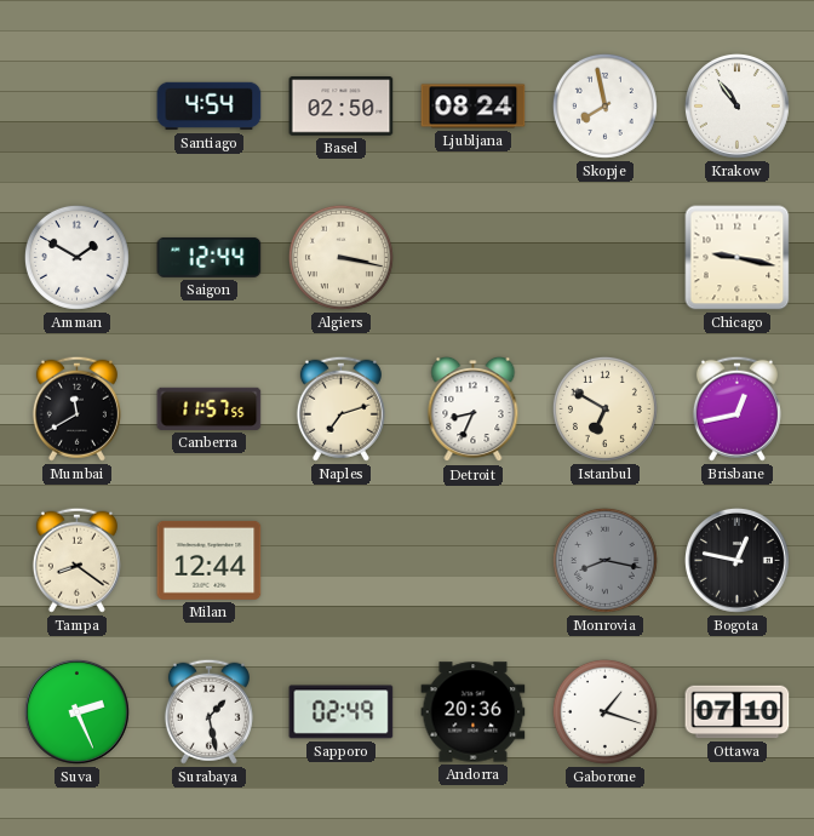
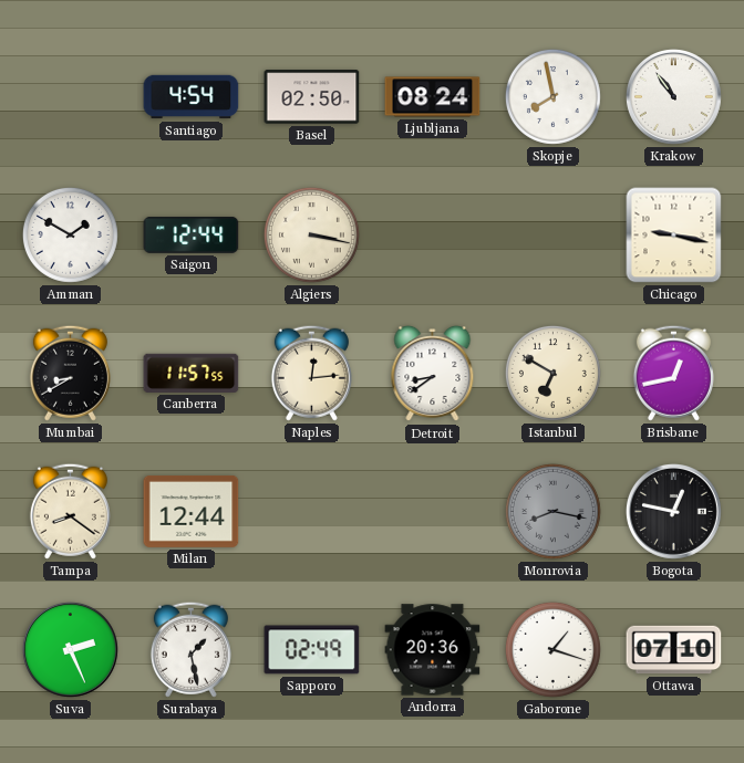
Mumbai: 11:40 -> 8:40
Naples: 7:12 -> 12:14
Detroit: 8:34 -> 8:39
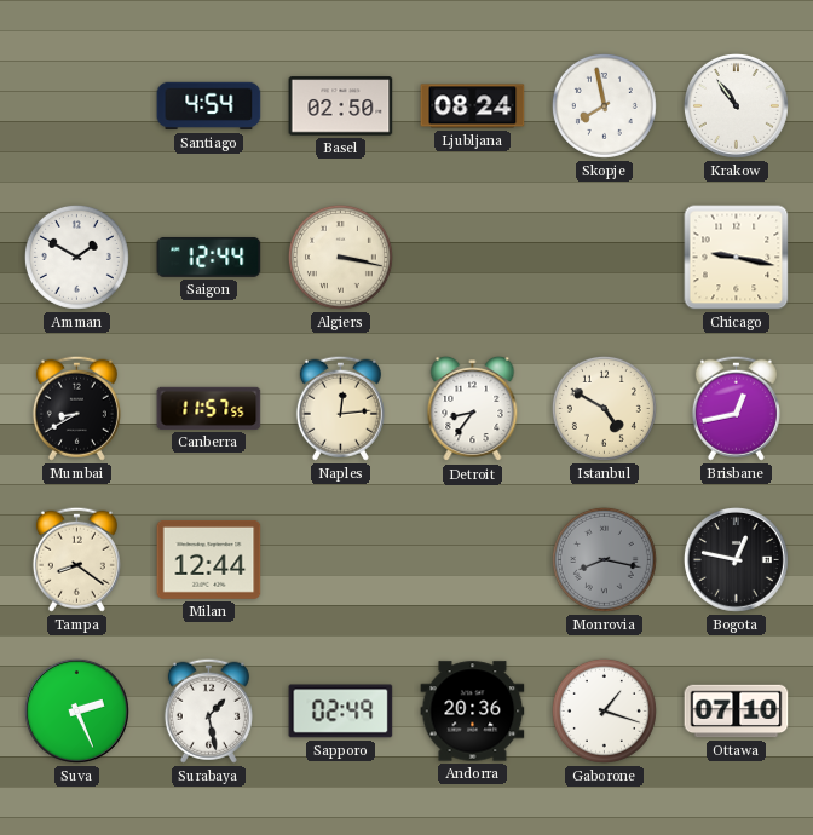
Detroit: 8:39 -> 8:36
Istanbul: 6:50 -> 4:50
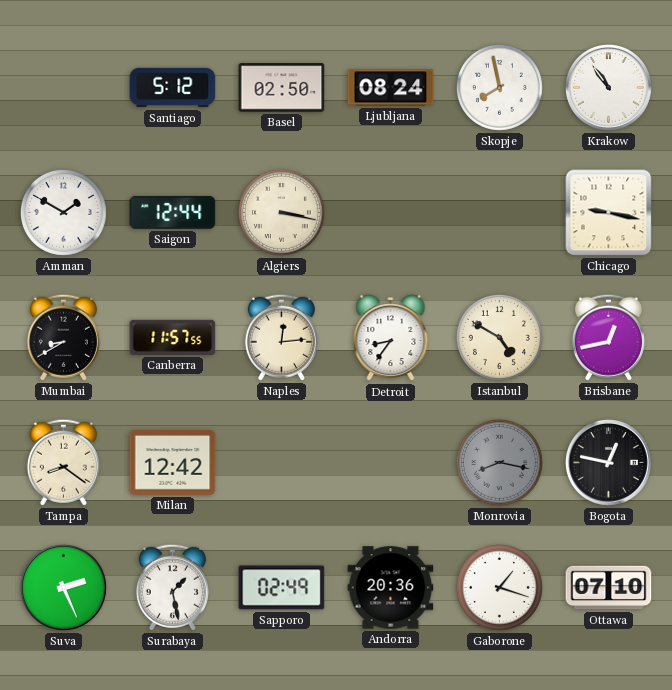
Santiago: 4:54 -> 5:12
Milan: 12:44 -> 12:42
